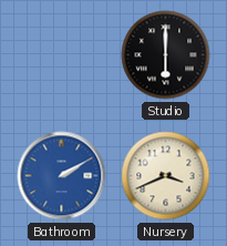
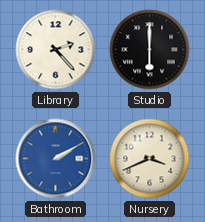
Library: none -> 2:23
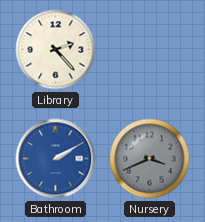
Studio: 6:00 -> none
Nursery dial: cream -> grey
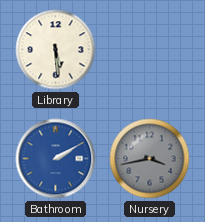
Library: 2:23 -> 5:29
Nursery: 3:41 -> 3:43
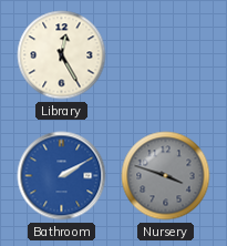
Library: 5:29 -> 12:25
Nursery: 3:43 -> 3:48
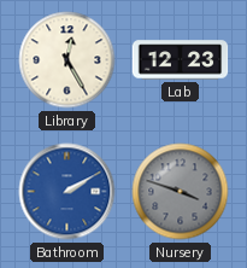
Lab: none -> 12:23
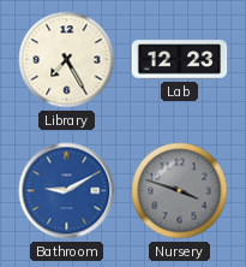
Library: 12:25 -> 7:25
Bathroom: 2:10 -> 9:10
